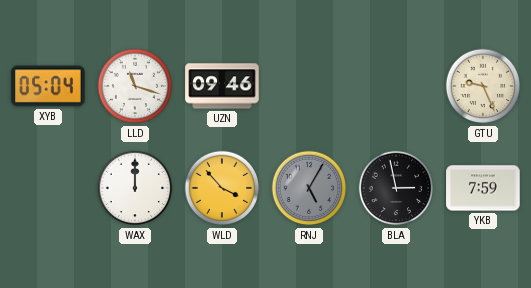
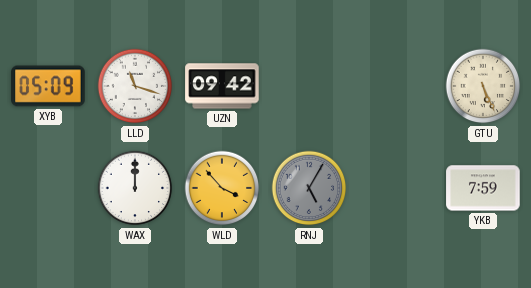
XYB: 05:04 -> 05:09
UZN: 09:46 -> 09:42
GTU: 9:26 -> 5:26
BLA: 2:58 -> none
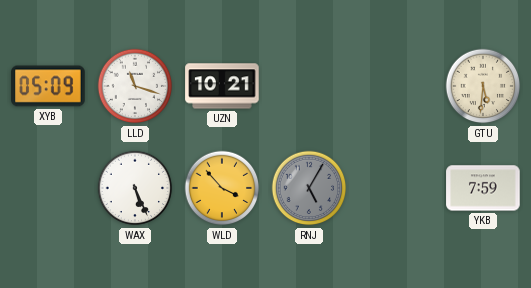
UZN: 09:42 -> 10:21
GTU: 5:26 -> 5:31
WAX: 12:00 -> 5:26
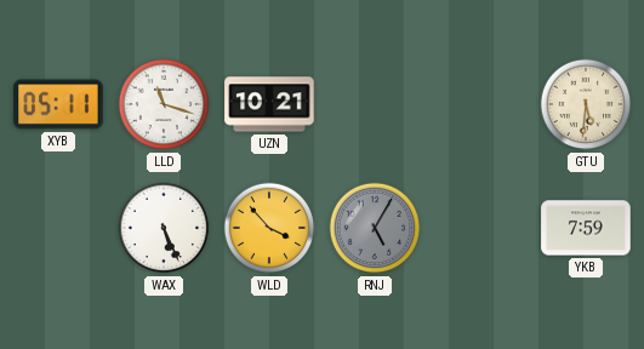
XYB: 05:09 -> 05:11
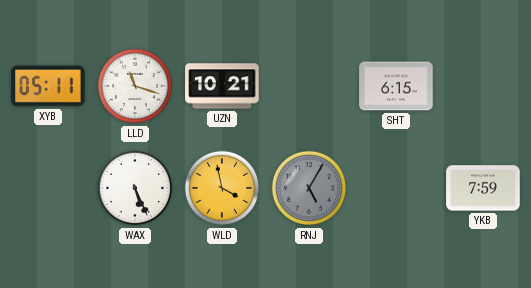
SHT: none -> 6:15
GTU: 5:31 -> none
WLD: 3:53 -> 3:58
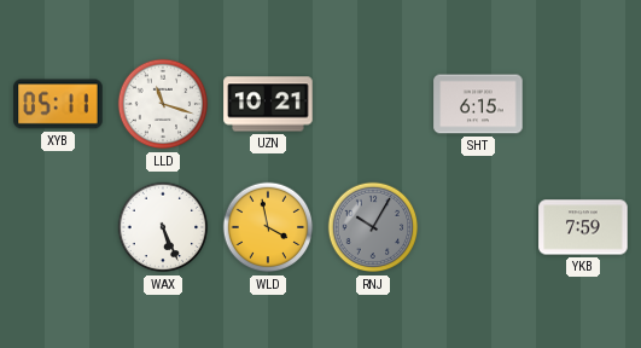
RNJ: 5:05 -> 10:05
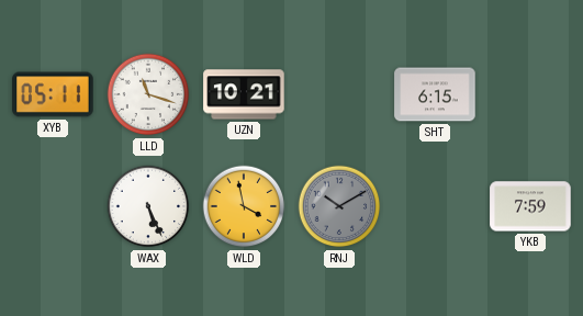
RNJ: 10:05 -> 10:10
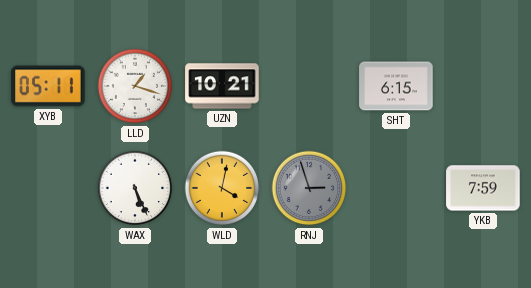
LLD: 11:18 -> 1:18
WLD: 3:58 -> 4:02
RNJ: 10:10 -> 2:57
